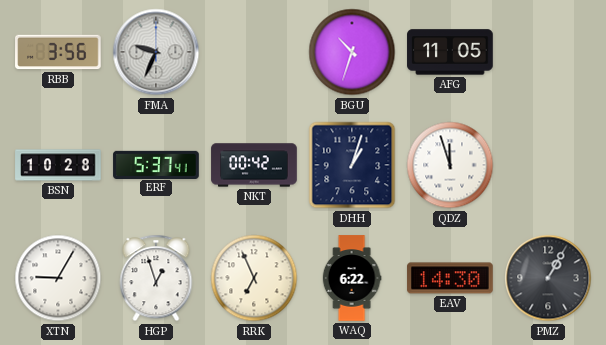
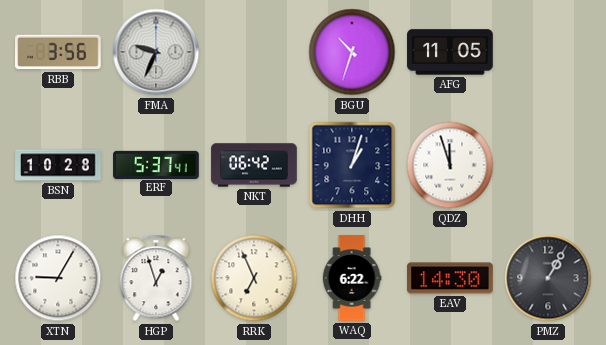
NKT: 00:42 -> 06:42
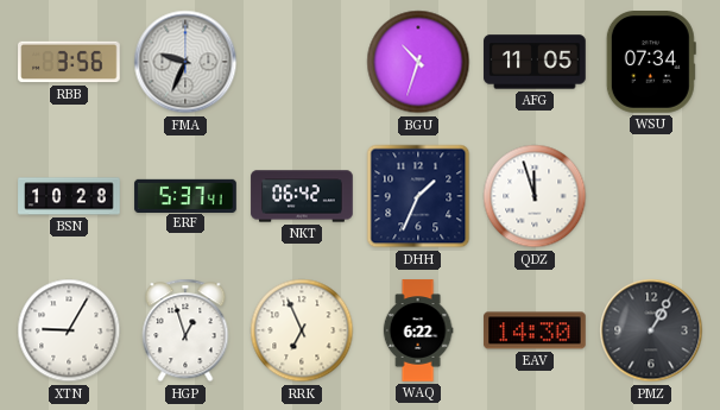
WSU: none -> 07:34
DHH: 1:03 -> 1:34
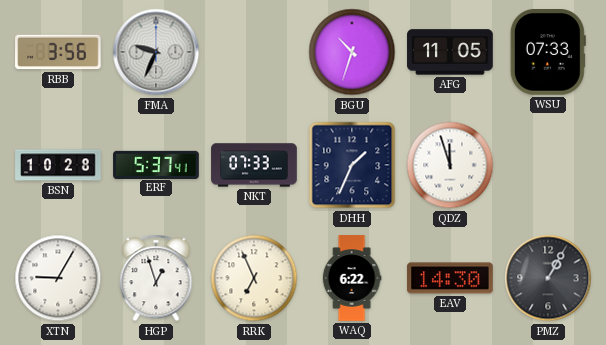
WSU: 07:34 -> 07:33
NKT: 06:42 -> 07:33
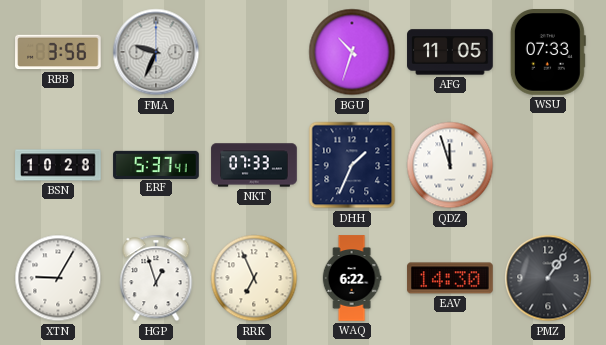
PMZ: 1:05 -> 1:06
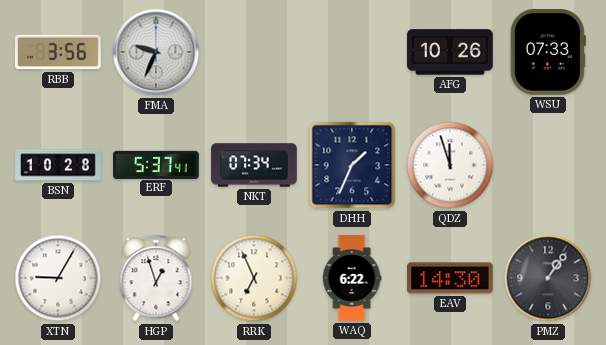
BGU: 10:33 -> none
AFG: 11:05 -> 10:26
NKT: 07:33 -> 07:34
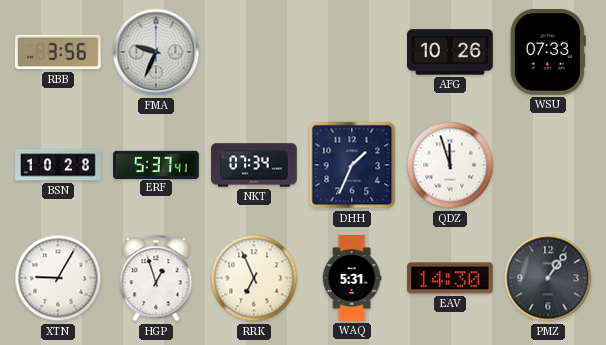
WAQ: 6:22 -> 5:31
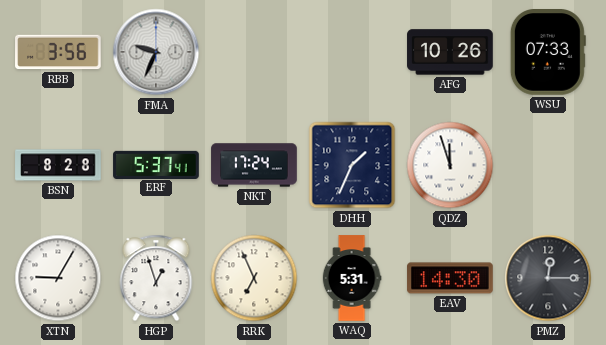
BSN: 10:28 -> 8:28
NKT: 07:34 -> 17:24
PMZ: 1:06 -> 12:15
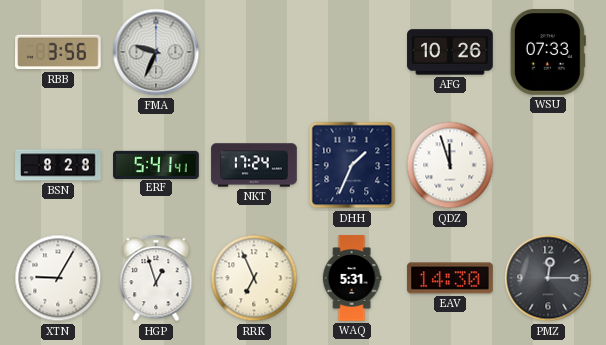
ERF: 5:37 -> 5:41
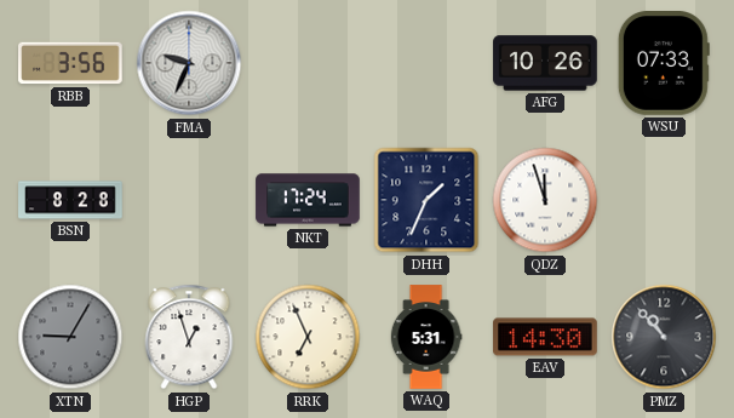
ERF: 5:41 -> none
XTN dial: white -> grey
PMZ: 12:15 -> 10:53
